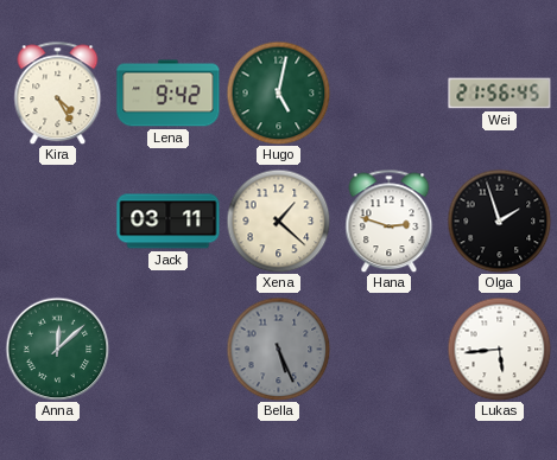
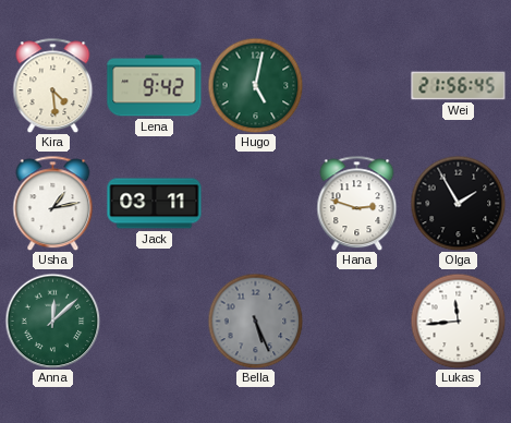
Kira: 4:25 -> 4:29
Usha: none -> 1:13
Xena: 1:22 -> none
Olga: 1:57 -> 1:55
Lukas: 5:44 -> 11:44
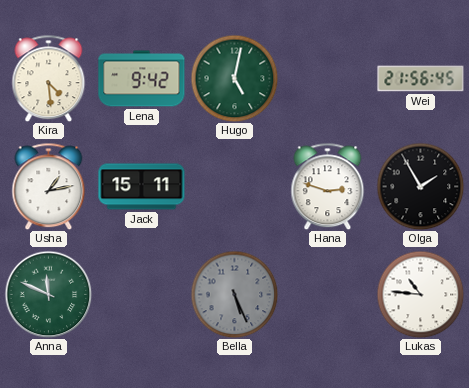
Jack: 03:11 -> 15:11
Anna: 12:08 -> 11:49
Lukas: 11:44 -> 10:46
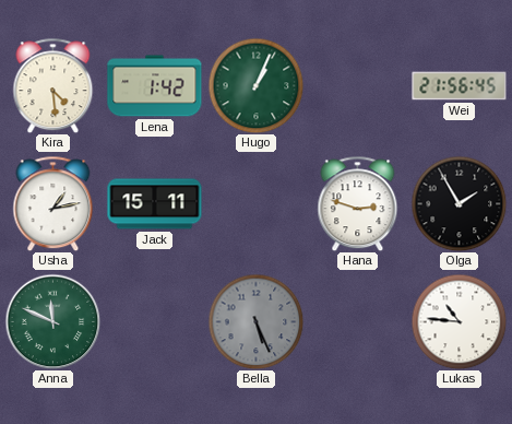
Lena: 9:42 -> 1:42
Hugo: 5:02 -> 1:04
